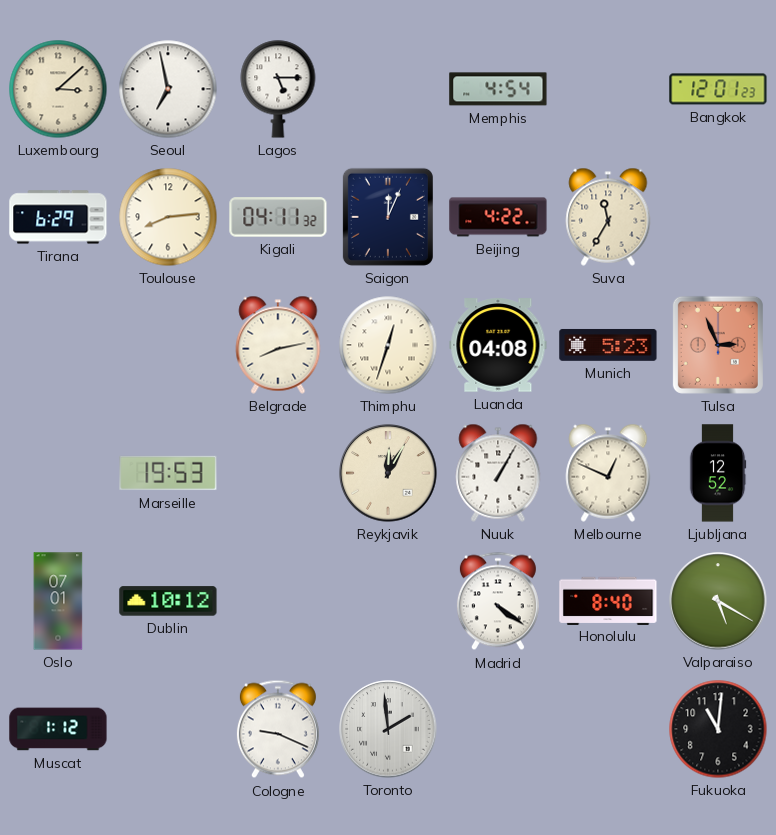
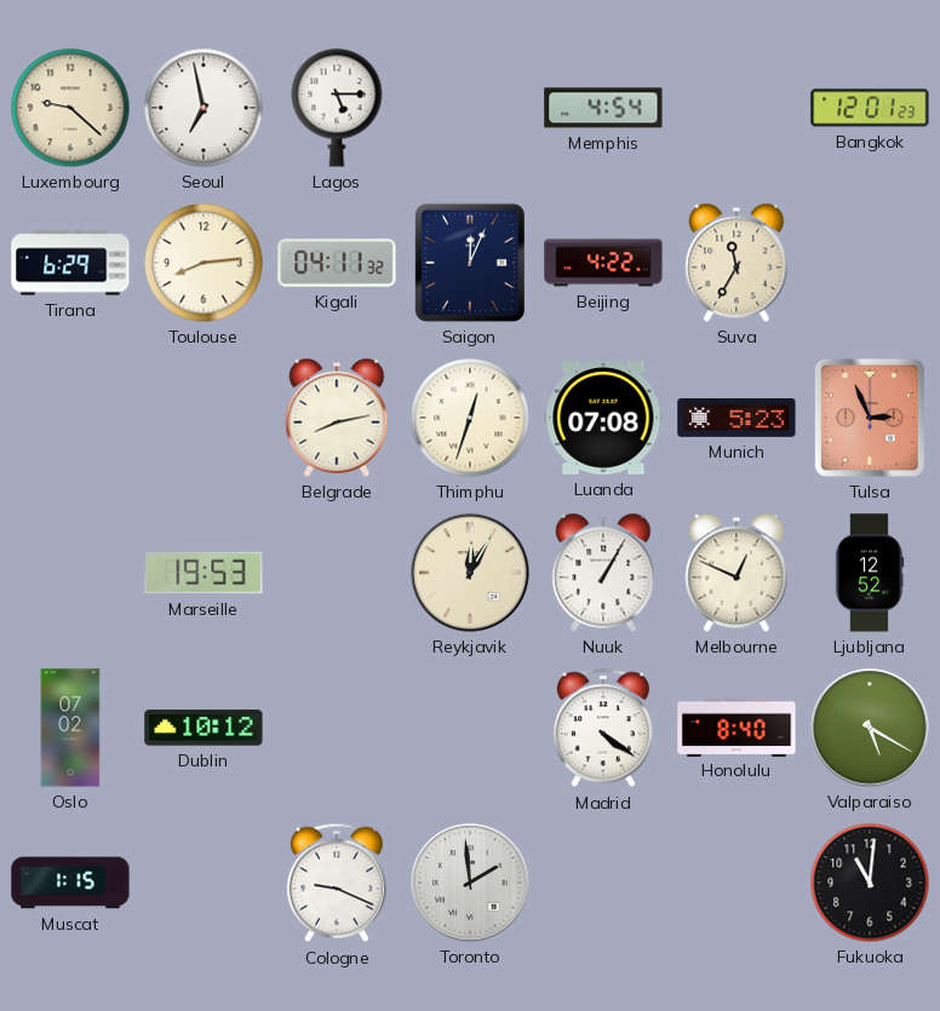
Luxembourg: 3:08 -> 9:22
Luanda: 04:08 -> 07:08
Oslo: 07:01 -> 07:02
Muscat: 1:12 -> 1:15
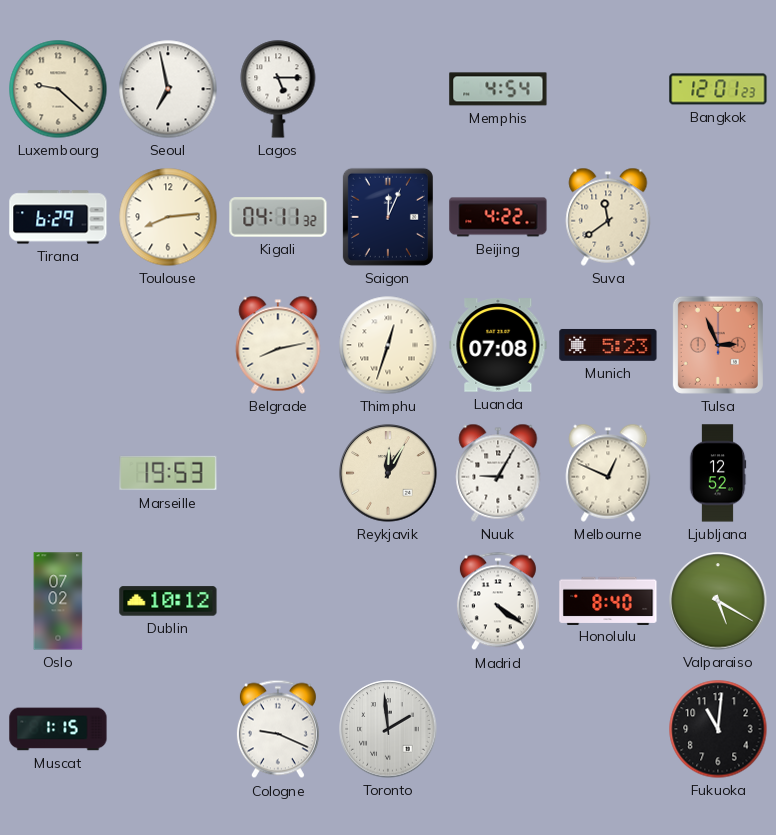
Suva: 11:35 -> 11:39
Nuuk: 1:05 -> 9:05
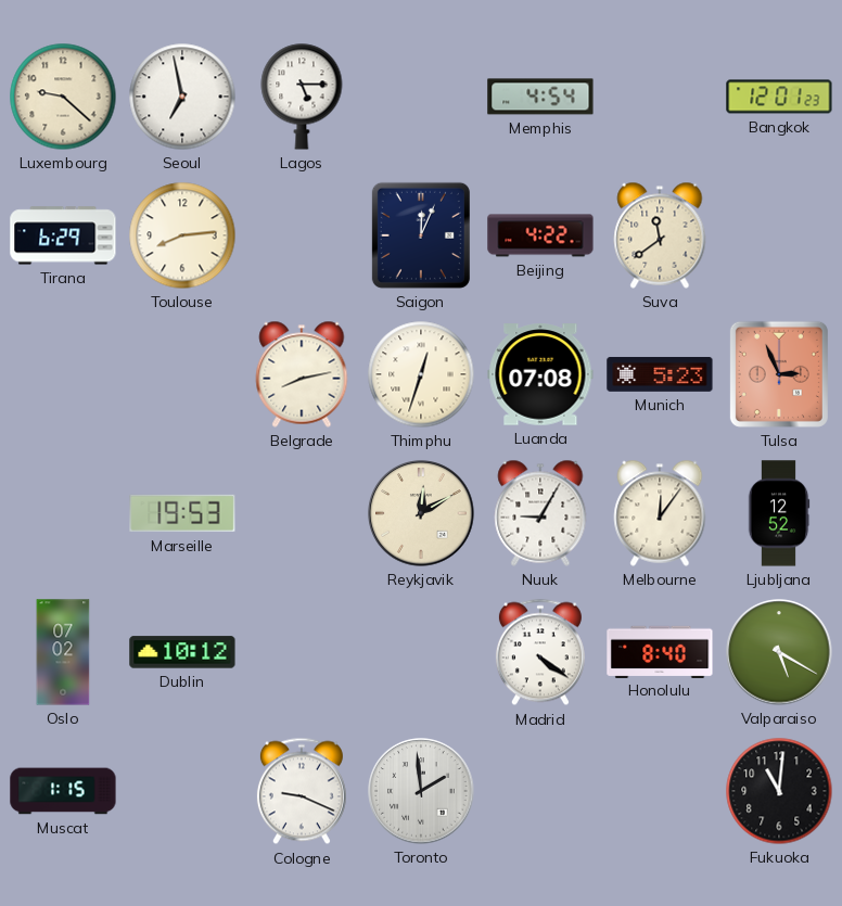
Kigali: 04:11 -> none
Reykjavik: 12:05 -> 12:10
Melbourne: 12:49 -> 12:06
